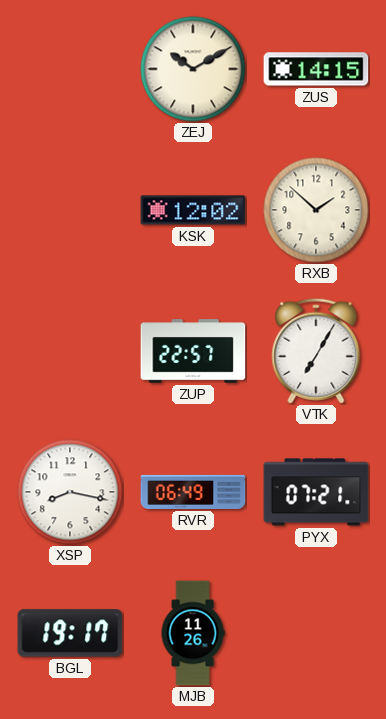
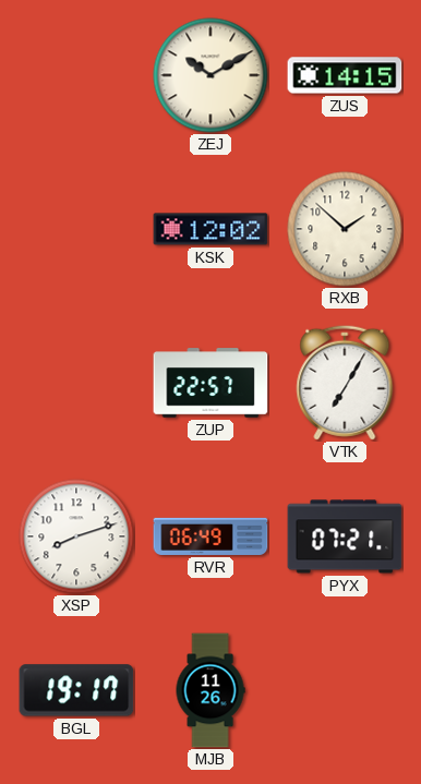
XSP: 8:17 -> 8:12
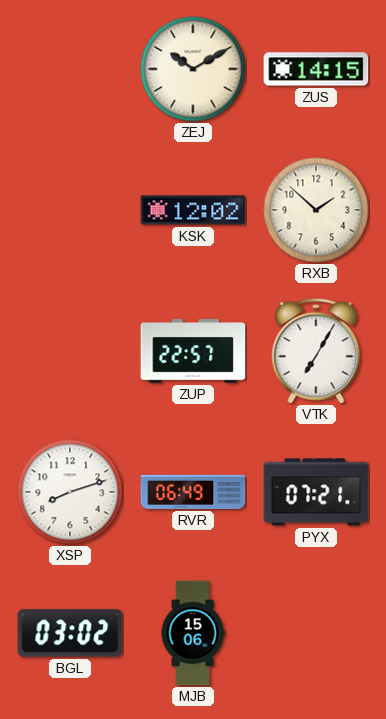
BGL: 19:17 -> 03:02
MJB: 11:26 -> 15:06
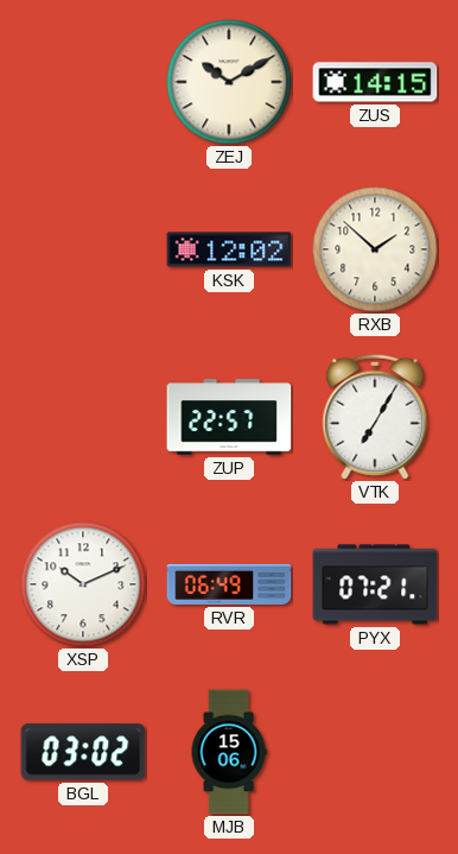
XSP: 8:12 -> 10:11
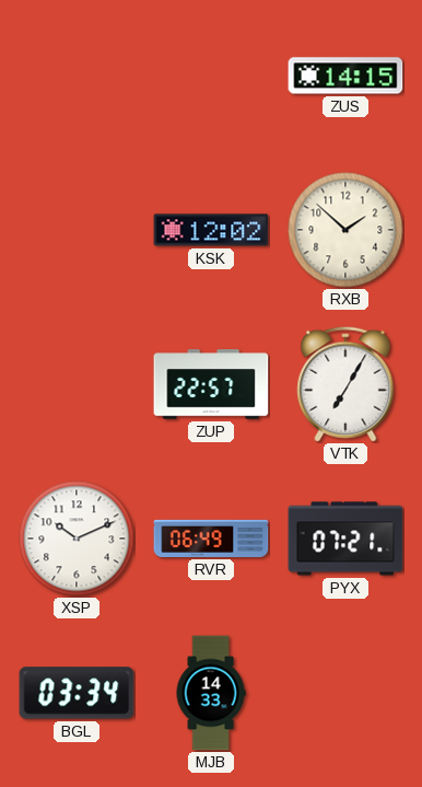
ZEJ: 10:10 -> none
BGL: 03:02 -> 03:34
MJB: 15:06 -> 14:33
